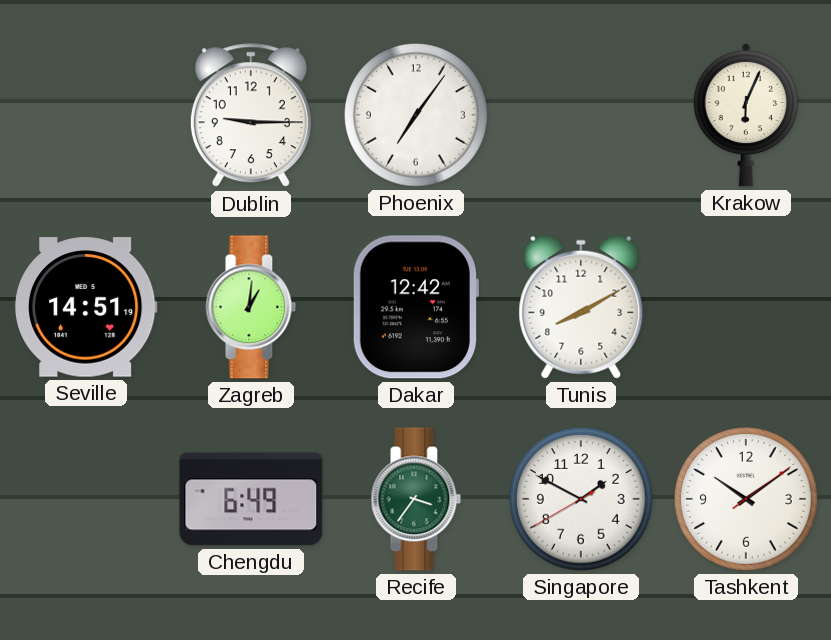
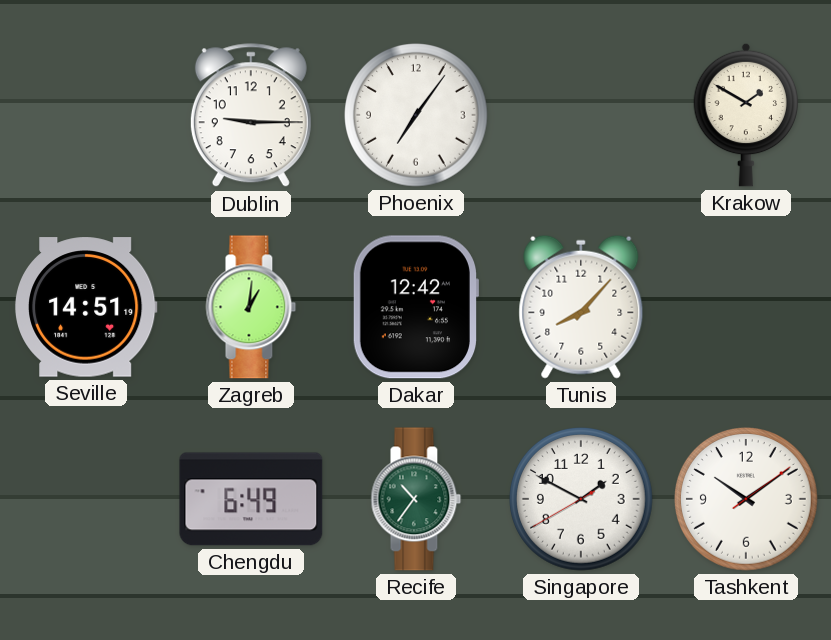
Krakow: 6:04 -> 1:50
Tunis: 8:10 -> 8:07
Recife: 3:36 -> 10:36
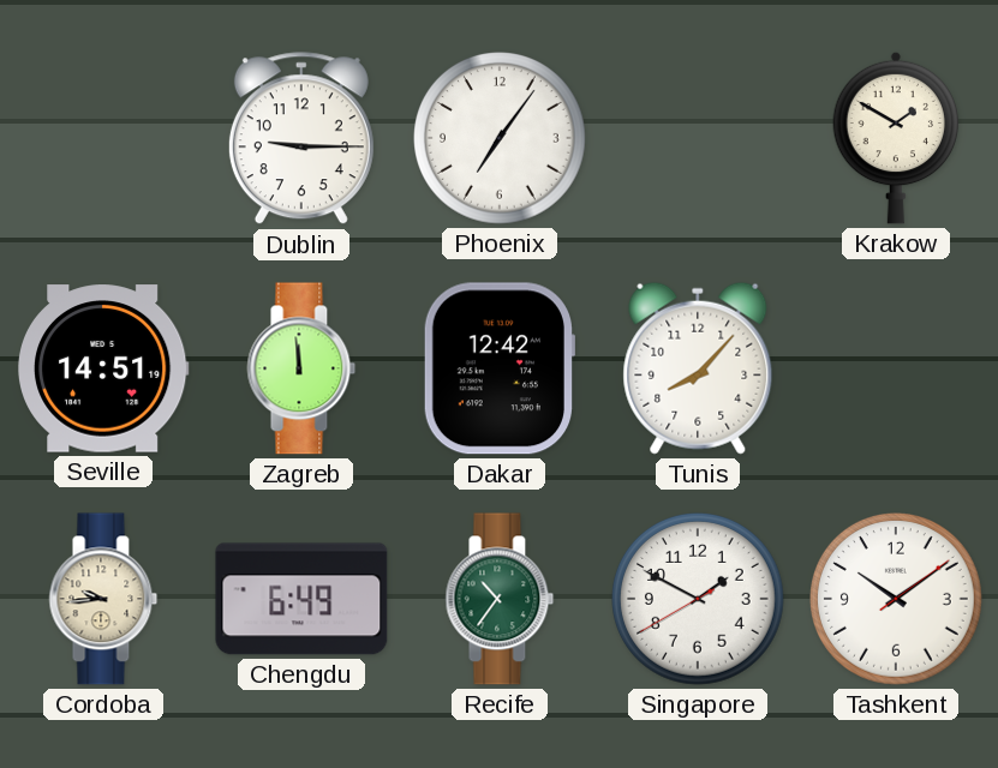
Zagreb: 1:01 -> 11:59
Cordoba: none -> 9:44
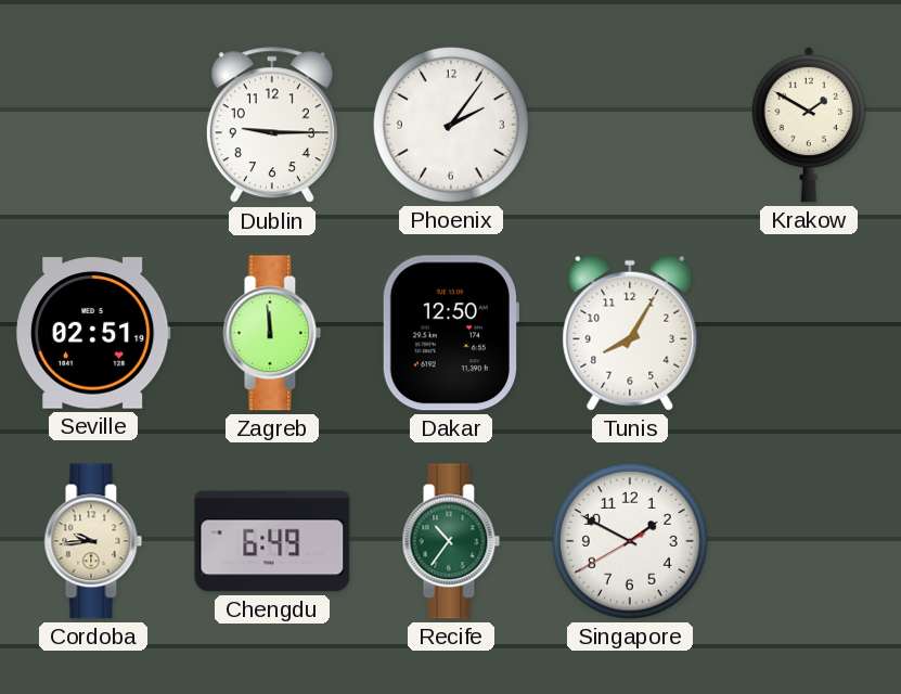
Phoenix: 7:06 -> 2:06
Seville: 14:51 -> 02:51
Dakar: 12:42 -> 12:50
Tunis: 8:07 -> 8:05
Tashkent: 10:09 -> none
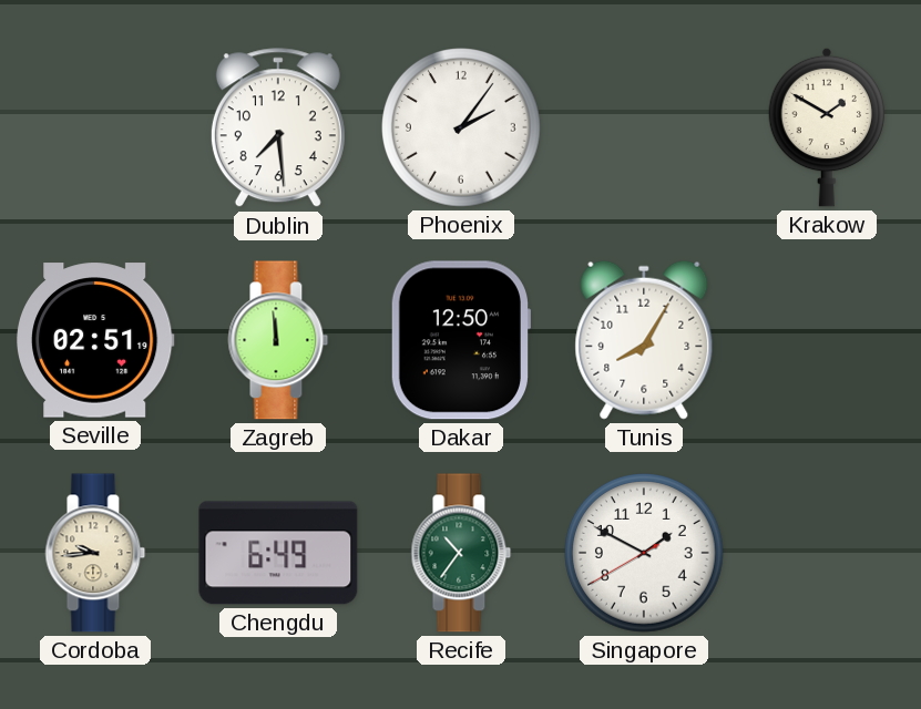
Dublin: 9:15 -> 7:29
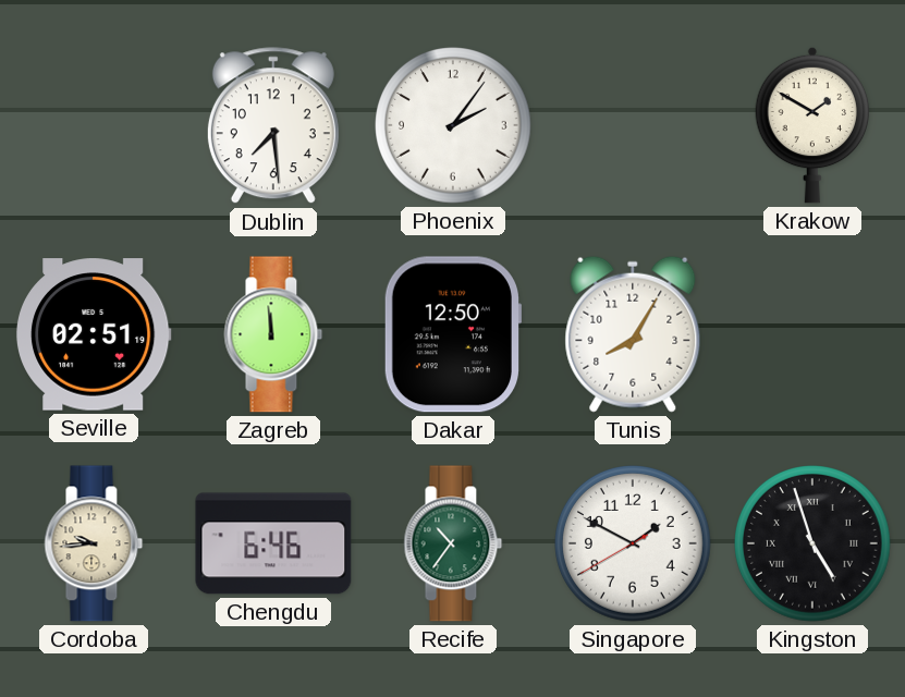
Chengdu: 6:49 -> 6:46
Kingston: none -> 4:57
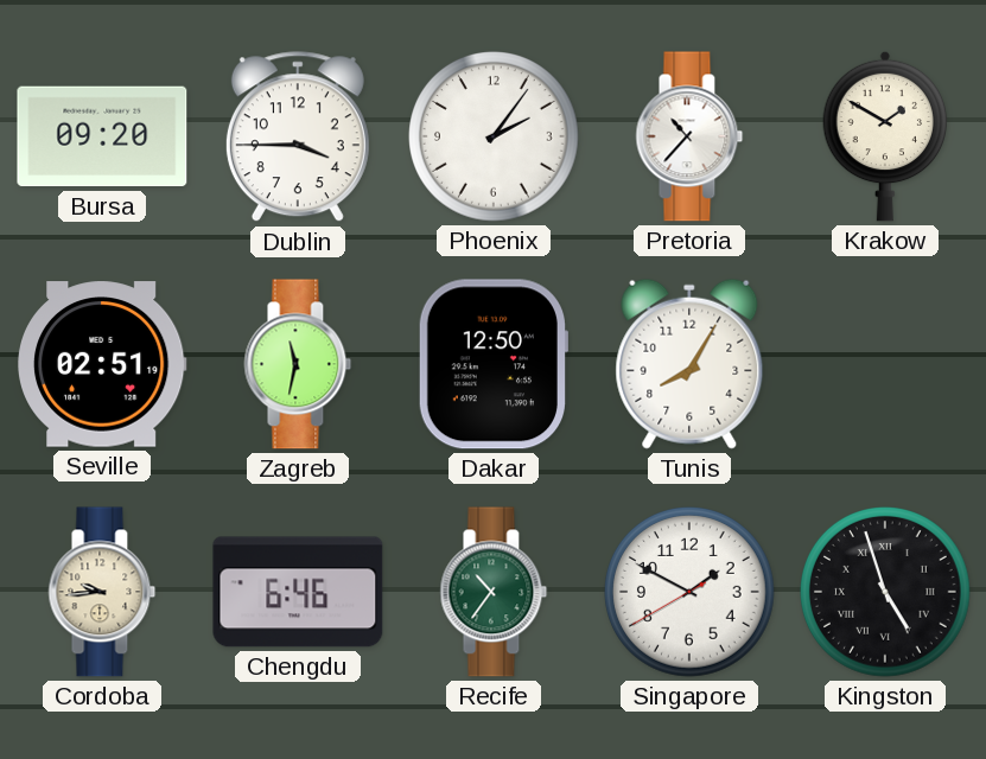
Bursa: none -> 09:20
Dublin: 7:29 -> 3:45
Pretoria: none -> 10:37
Zagreb: 11:59 -> 11:32
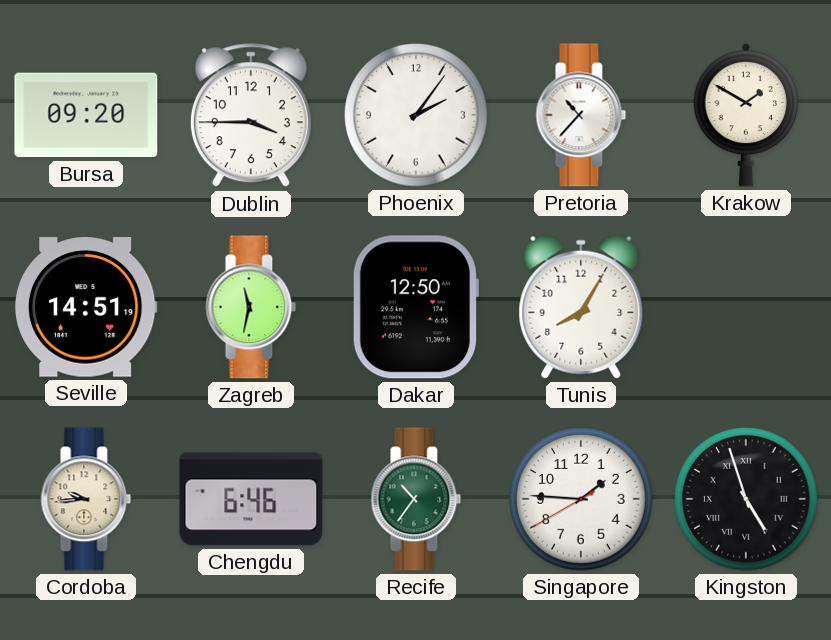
Seville: 02:51 -> 14:51
Singapore: 1:49 -> 1:45
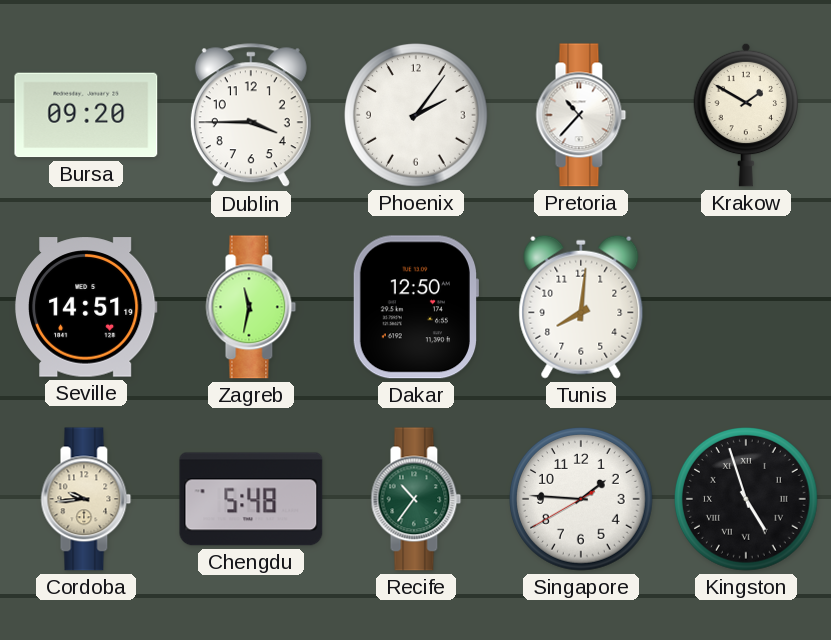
Tunis: 8:05 -> 8:01
Chengdu: 6:46 -> 5:48
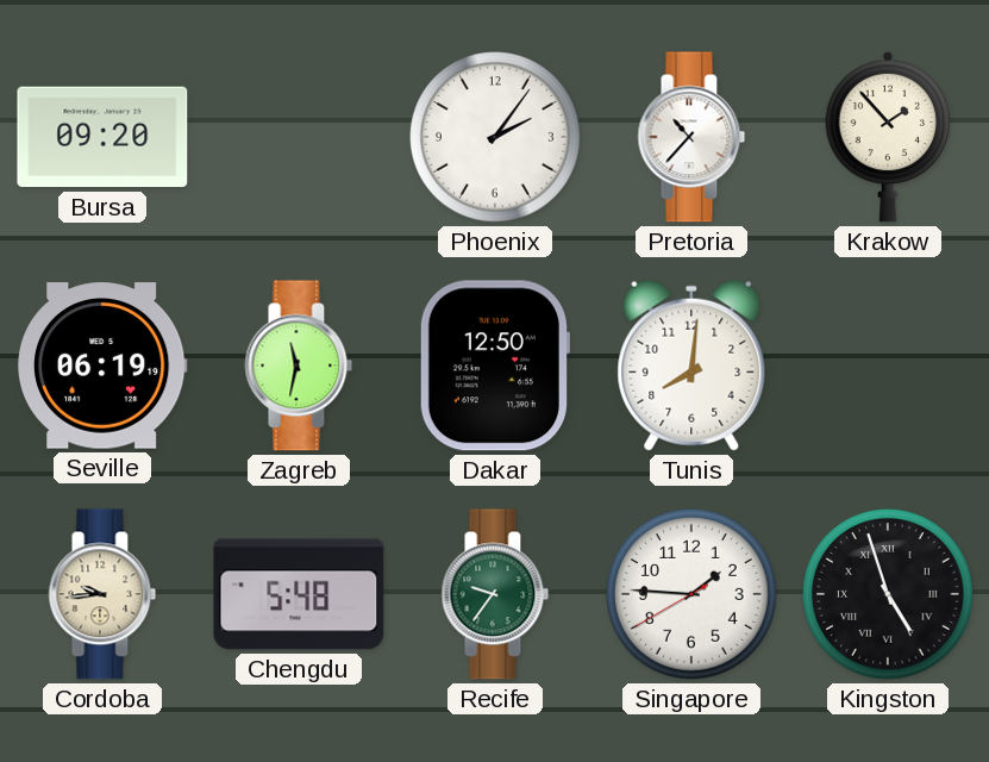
Dublin: 3:45 -> none
Krakow: 1:50 -> 1:53
Seville: 14:51 -> 06:19
Recife: 10:36 -> 9:36
